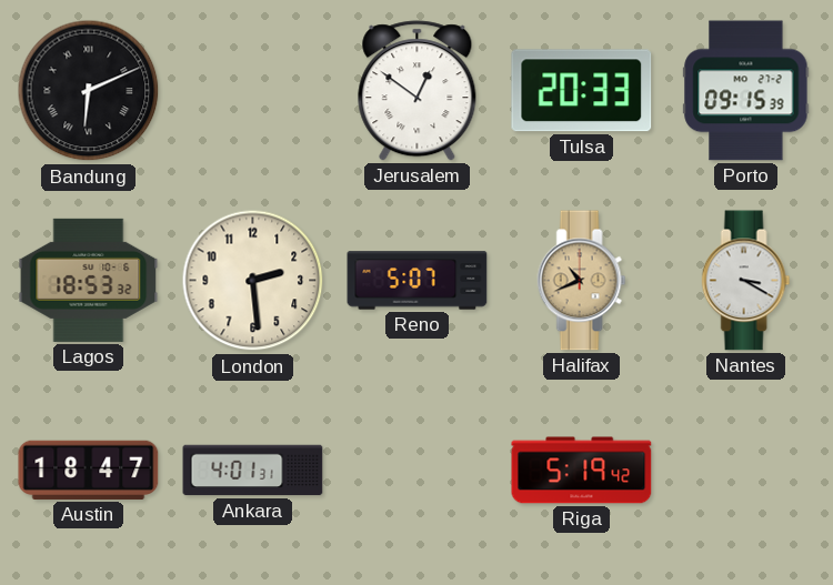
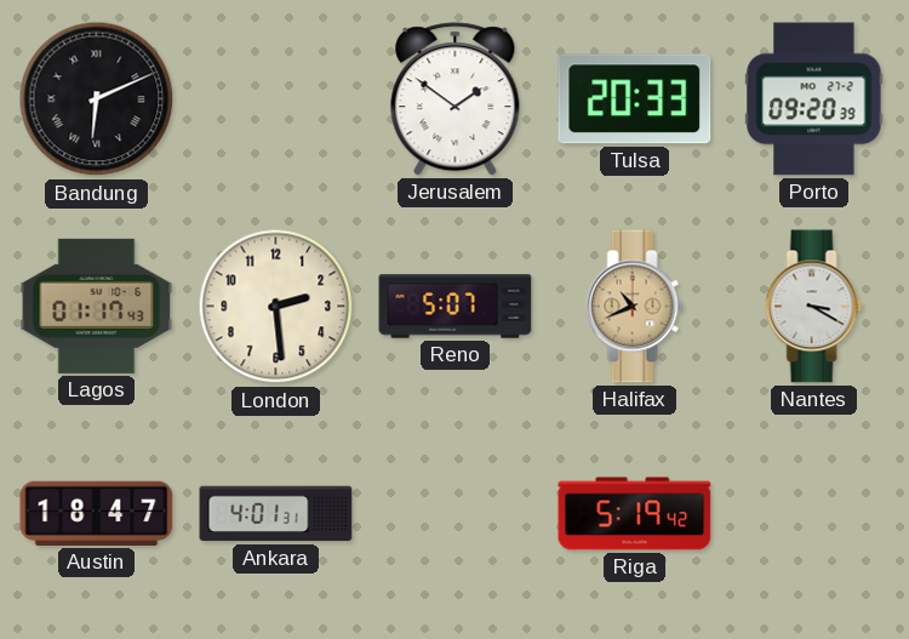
Jerusalem: 12:51 -> 1:51
Porto: 09:15 -> 09:20
Lagos: 18:53 -> 01:17
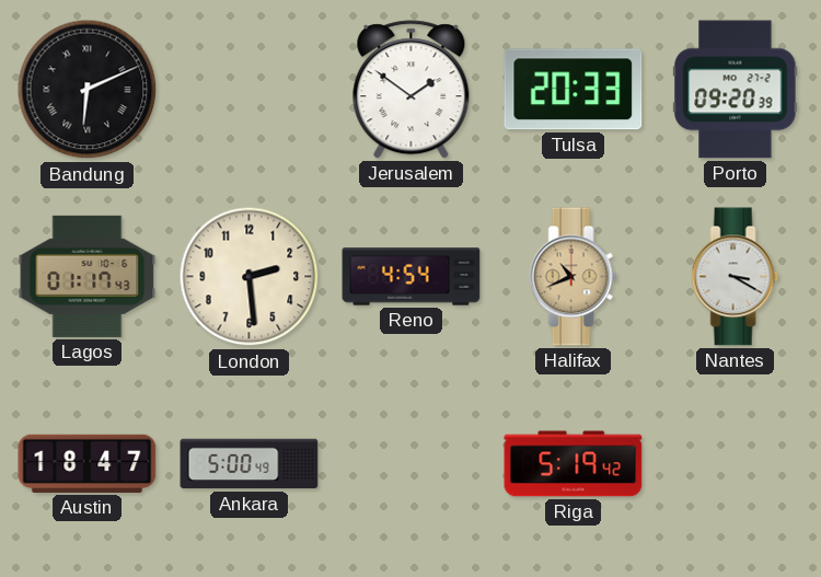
Reno: 5:07 -> 4:54
Ankara: 4:01 -> 5:00
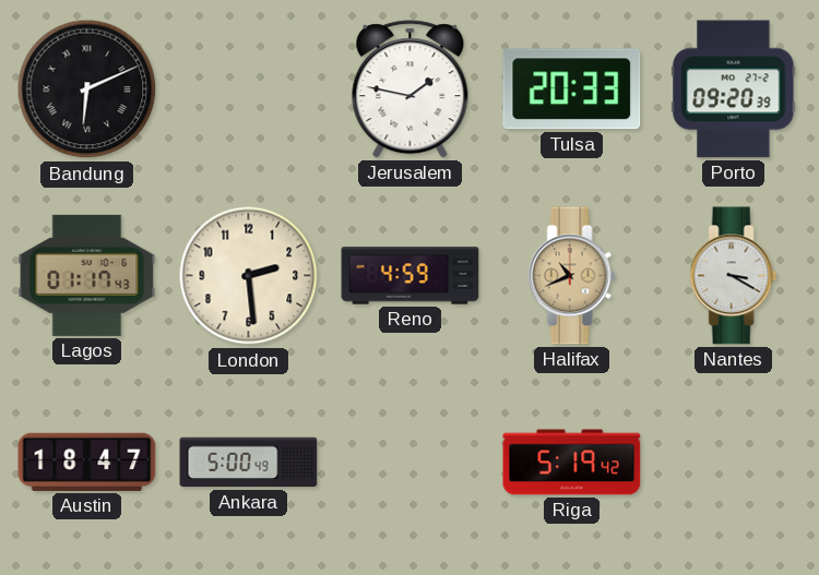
Jerusalem: 1:51 -> 1:47
Reno: 4:54 -> 4:59
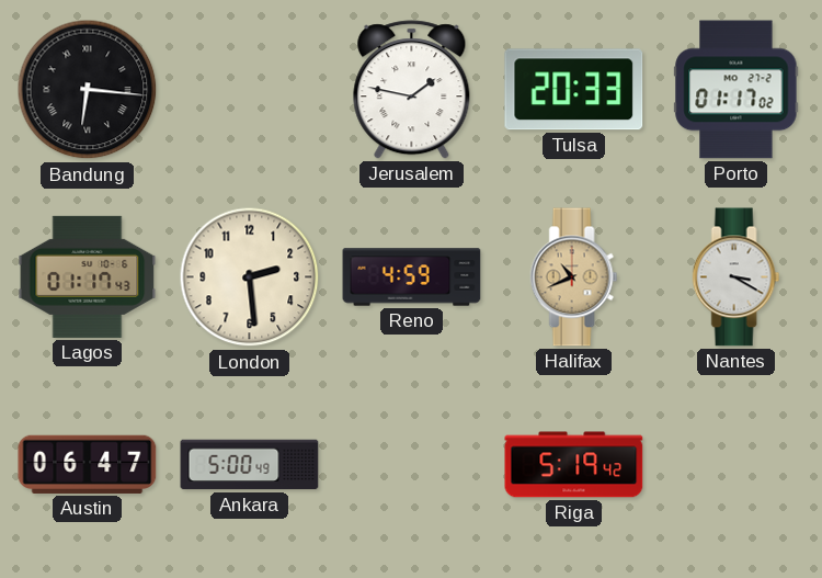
Bandung: 6:11 -> 6:16
Porto: 09:20 -> 01:17
Austin: 18:47 -> 06:47
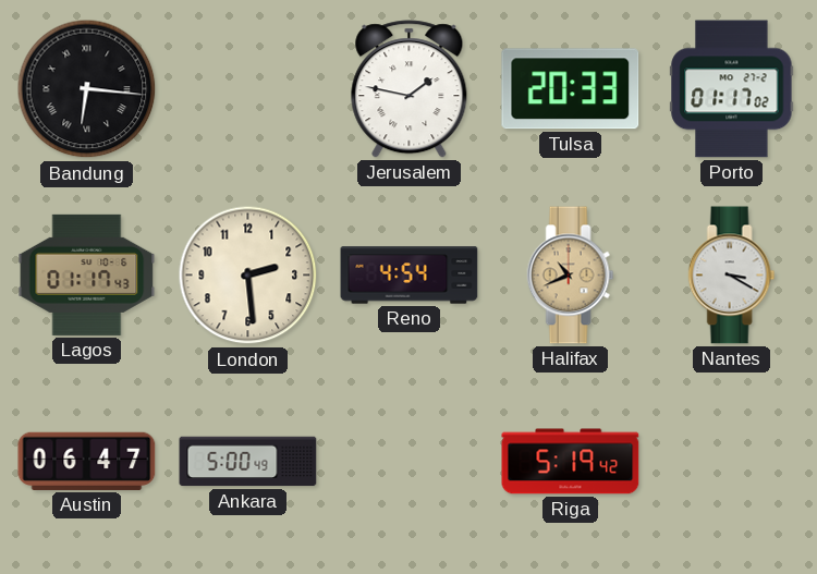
Reno: 4:59 -> 4:54
